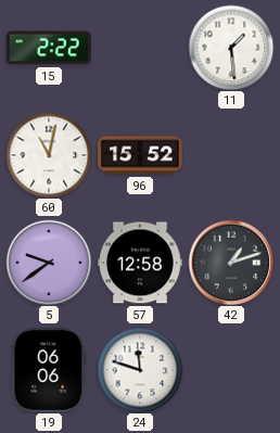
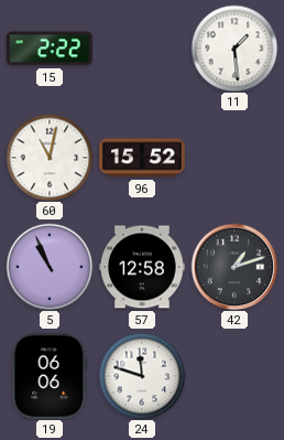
5: 9:39 -> 10:56
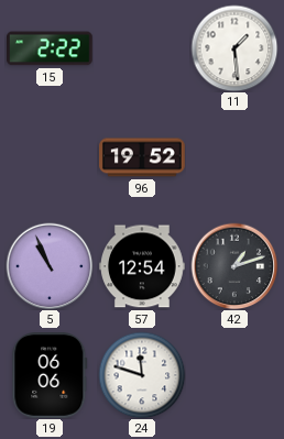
60: 11:02 -> none
96: 15:52 -> 19:52
57: 12:58 -> 12:54
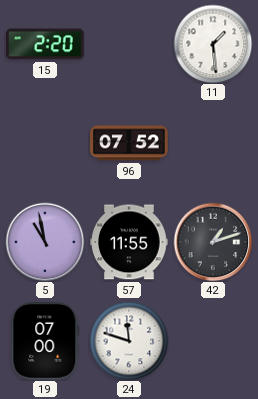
15: 2:22 -> 2:20
96: 19:52 -> 07:52
5: 10:56 -> 10:58
57: 12:54 -> 11:55
19: 06:06 -> 07:00
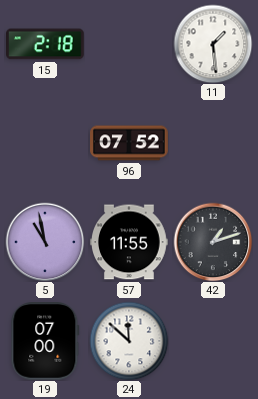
15: 2:20 -> 2:18
24: 11:48 -> 11:52
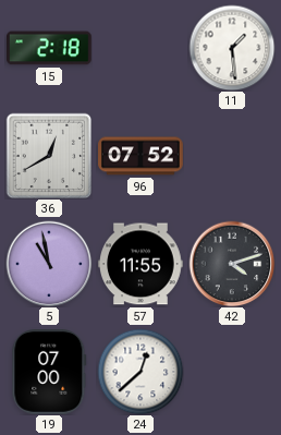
36: none -> 12:40
42: 1:12 -> 4:12
24: 11:52 -> 12:38
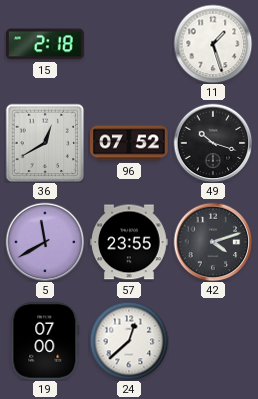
11: 1:29 -> 1:27
49: none -> 10:18
5: 10:58 -> 11:40
57: 11:55 -> 23:55
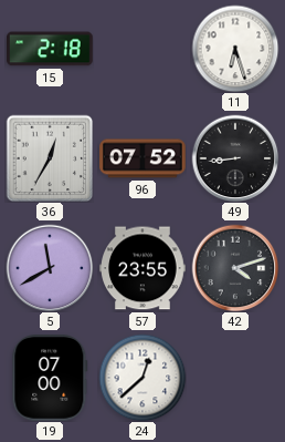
11: 1:27 -> 6:27
36: 12:40 -> 12:35
49: 10:18 -> 8:44
